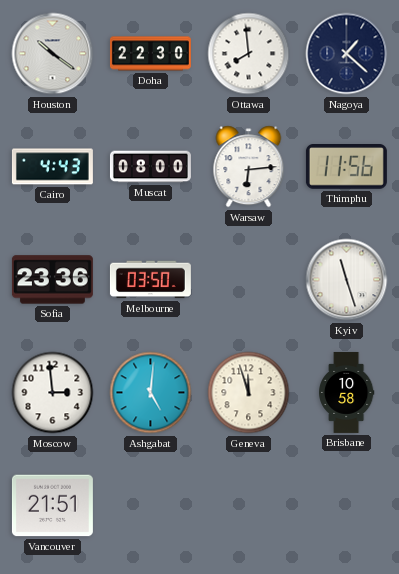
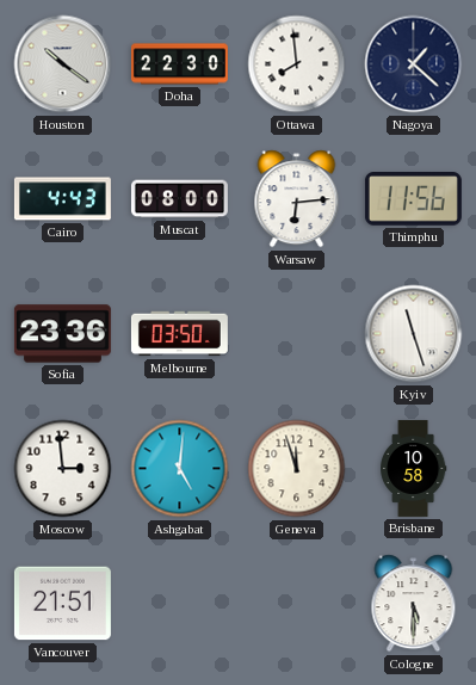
Cologne: none -> 5:30
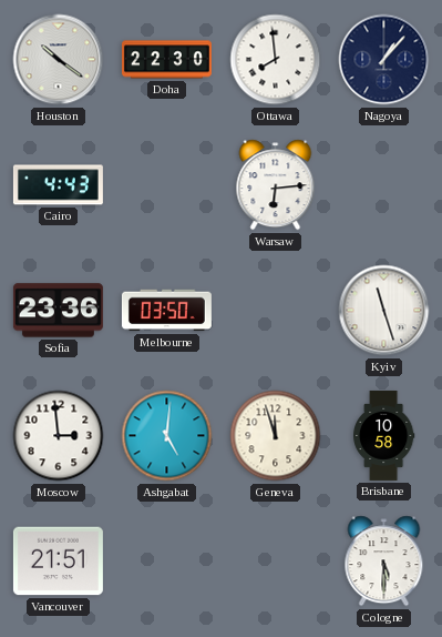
Nagoya: 1:22 -> 1:07
Muscat: 08:00 -> none
Thimphu: 11:56 -> none
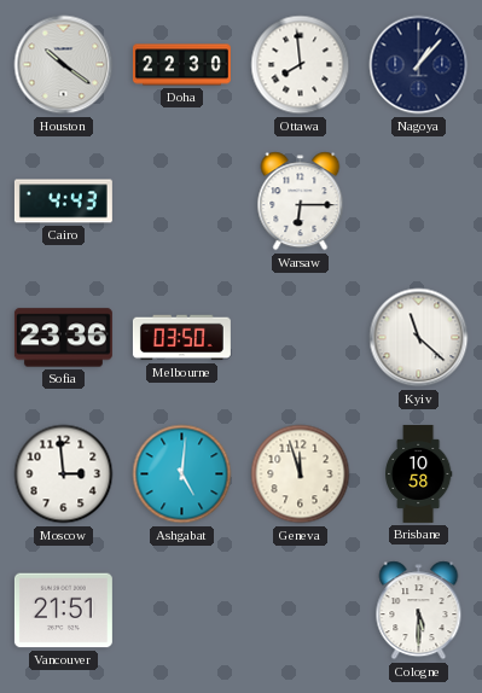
Warsaw: 6:14 -> 6:15
Kyiv: 11:27 -> 11:22
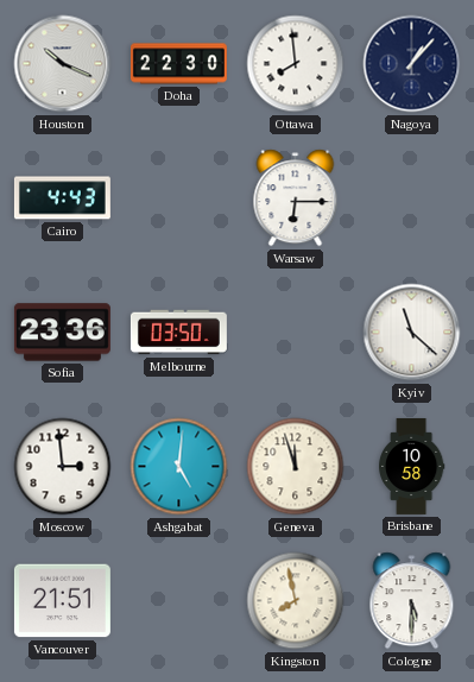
Houston: 10:21 -> 10:19
Kingston: none -> 7:58
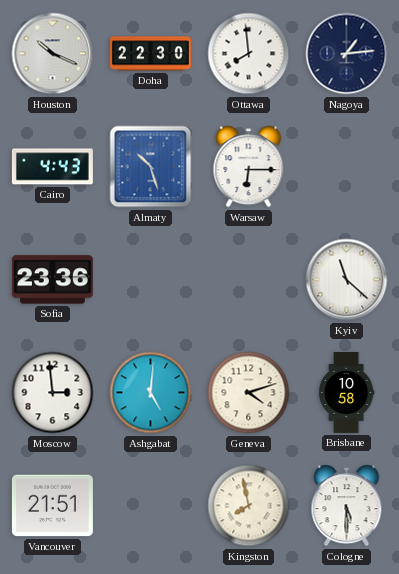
Nagoya: 1:07 -> 1:14
Almaty: none -> 10:27
Melbourne: 03:50 -> none
Geneva: 11:57 -> 4:12
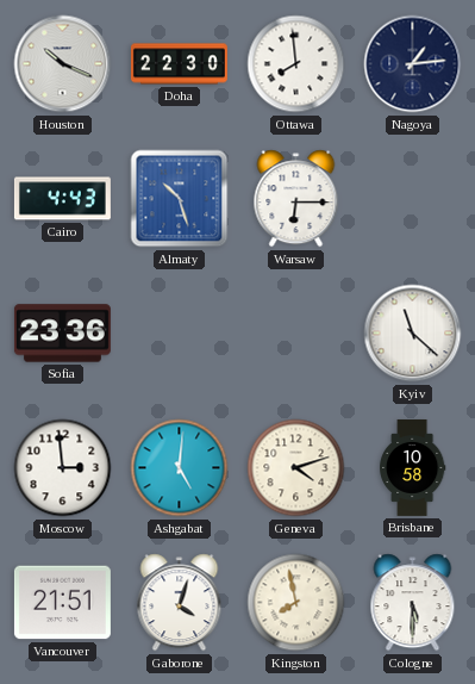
Gaborone: none -> 4:03
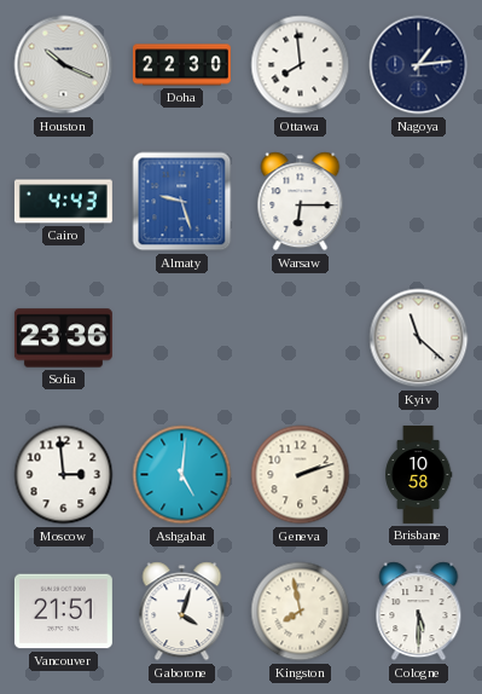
Almaty: 10:27 -> 9:27
Geneva: 4:12 -> 2:12
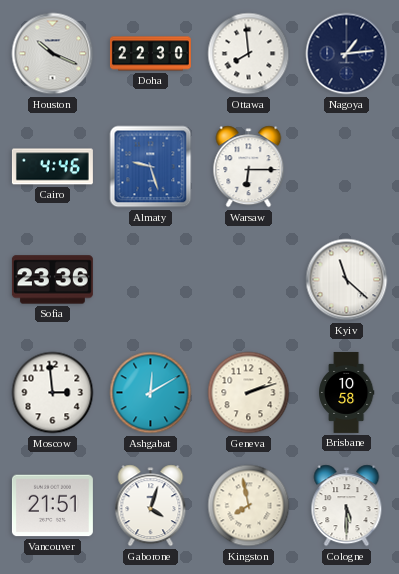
Cairo: 4:43 -> 4:46
Ashgabat: 5:01 -> 12:10
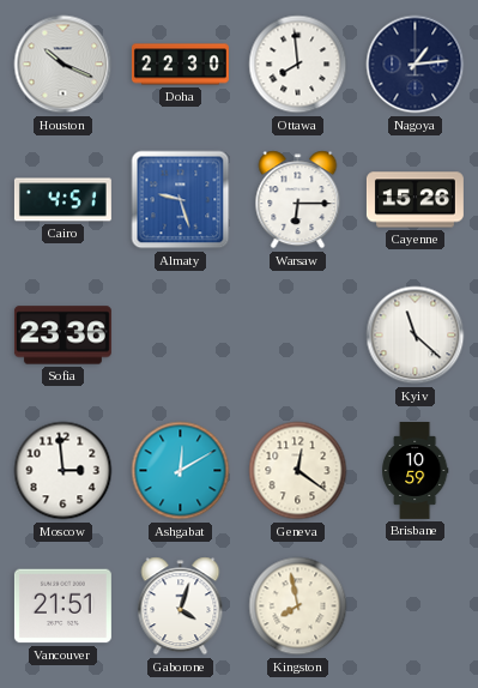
Cairo: 4:46 -> 4:51
Cayenne: none -> 15:26
Geneva: 2:12 -> 12:21
Brisbane: 10:58 -> 10:59
Cologne: 5:30 -> none
